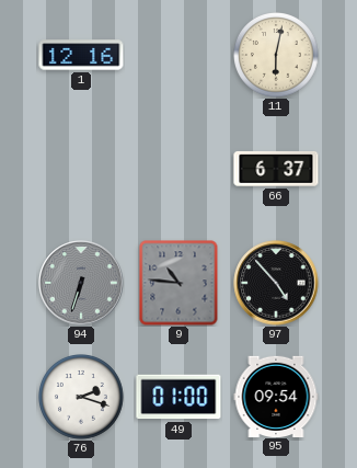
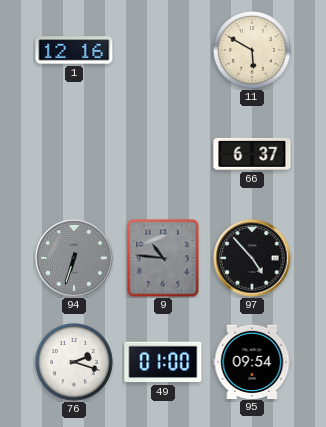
11: 6:02 -> 5:50
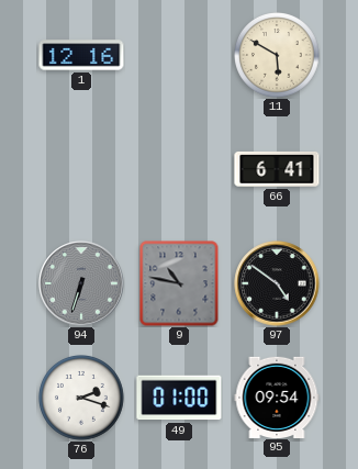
66: 6:37 -> 6:41
9: 10:46 -> 10:47
97: 4:53 -> 4:51
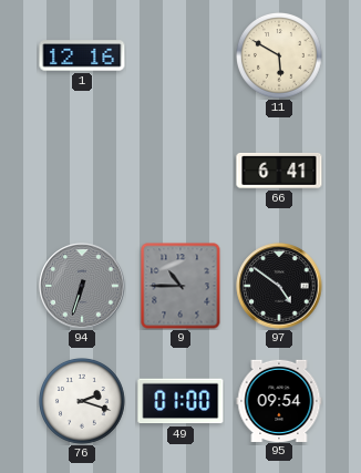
9: 10:47 -> 10:45
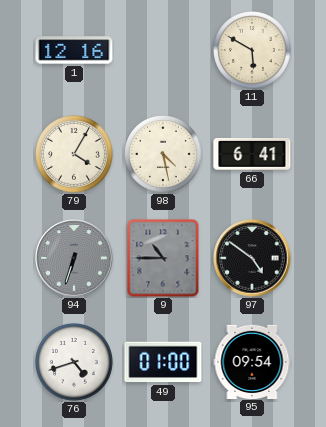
79: none -> 4:05
98: none -> 4:28
76: 2:18 -> 4:42
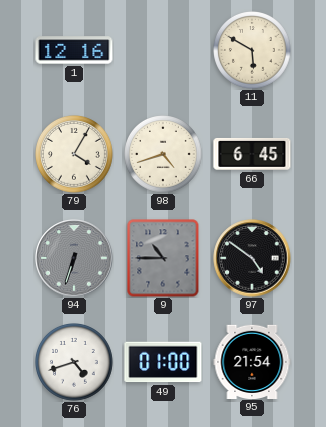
98: 4:28 -> 4:42
66: 6:41 -> 6:45
95: 09:54 -> 21:54
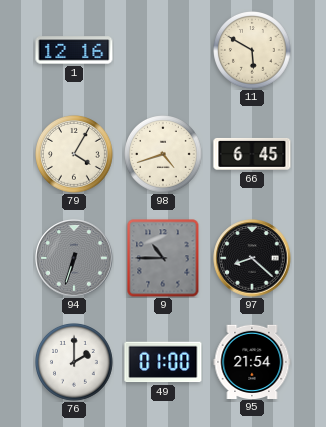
97: 4:51 -> 8:22
76: 4:42 -> 2:00
